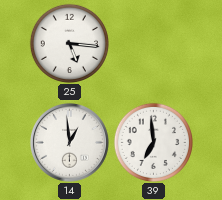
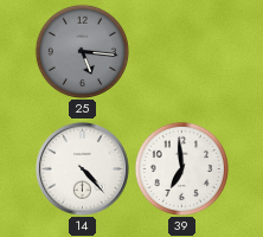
25 dial: white -> grey
14: 12:59 -> 4:23
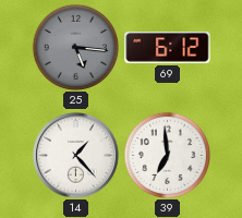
69: none -> 6:12
14: 4:23 -> 1:23
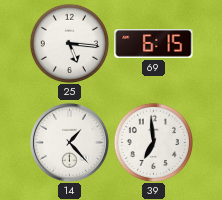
25 dial: grey -> white
69: 6:12 -> 6:15
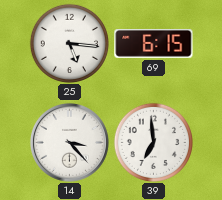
14: 1:23 -> 3:23
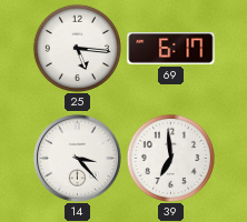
69: 6:15 -> 6:17
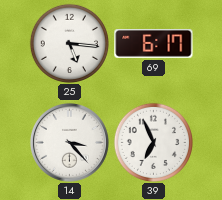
39: 6:59 -> 6:56
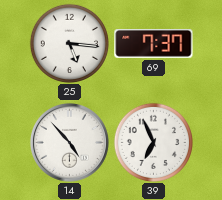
69: 6:17 -> 7:37
14: 3:23 -> 4:53
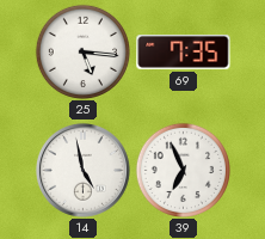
69: 7:37 -> 7:35
14: 4:53 -> 4:58
